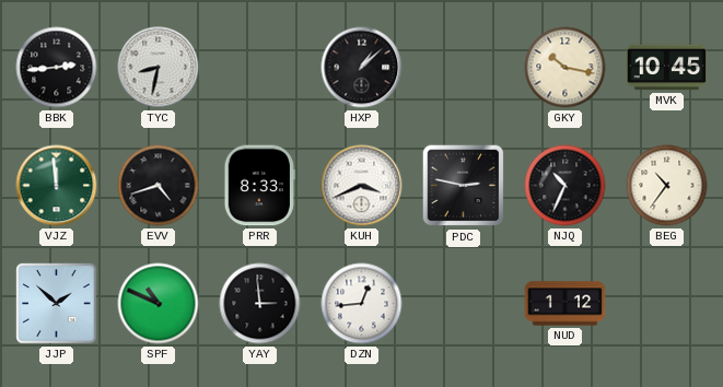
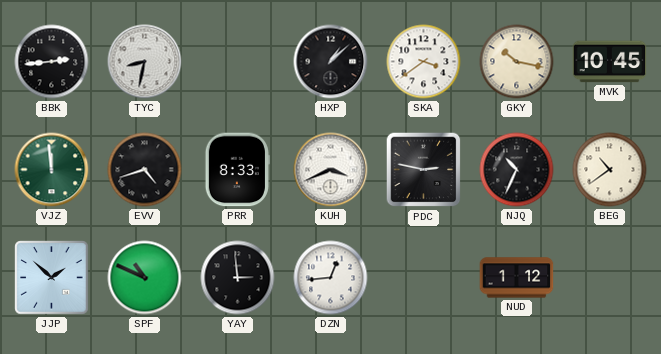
SKA: none -> 3:39
BEG: 10:36 -> 10:39
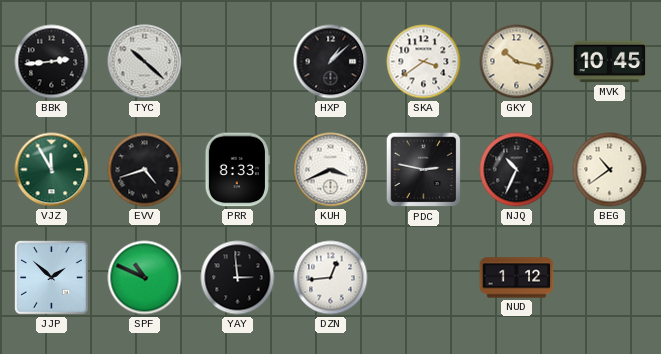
TYC: 8:32 -> 10:22
VJZ: 11:59 -> 11:55
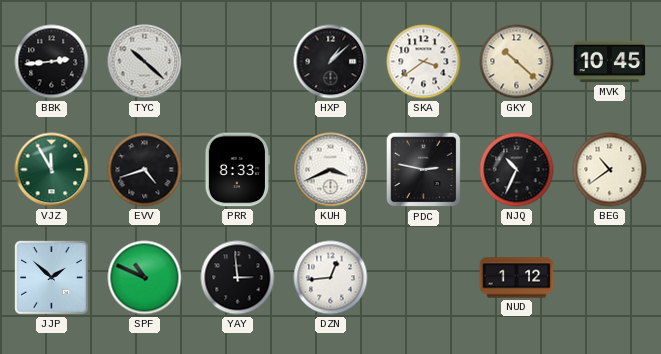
GKY: 10:17 -> 10:22
